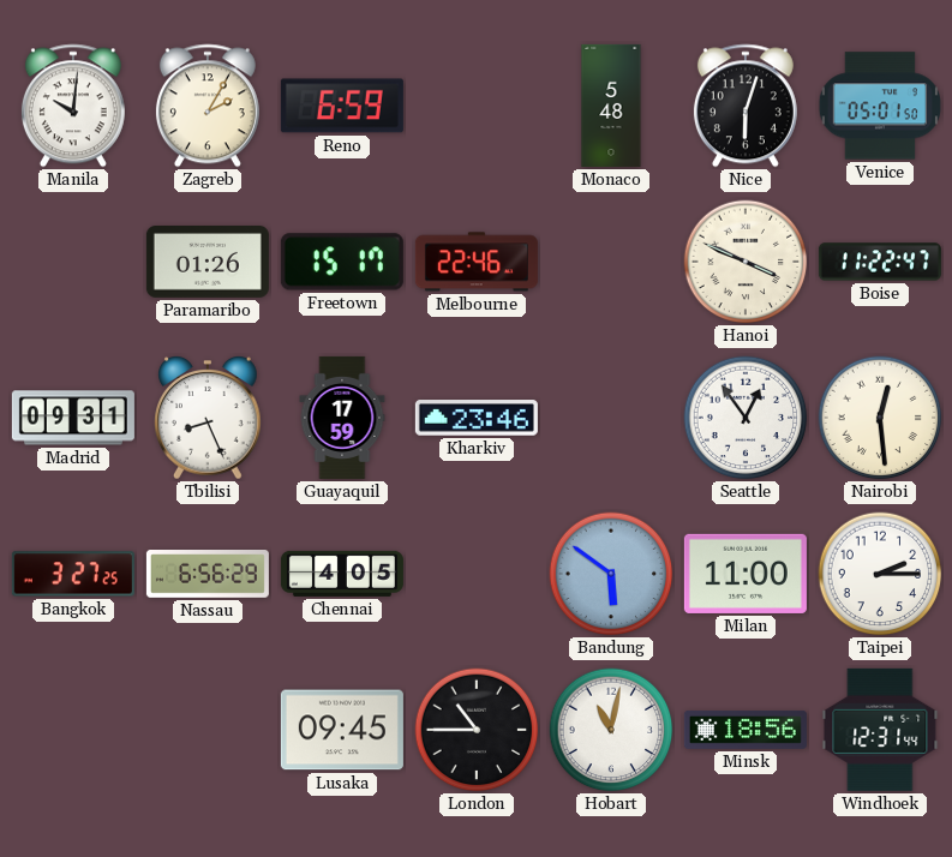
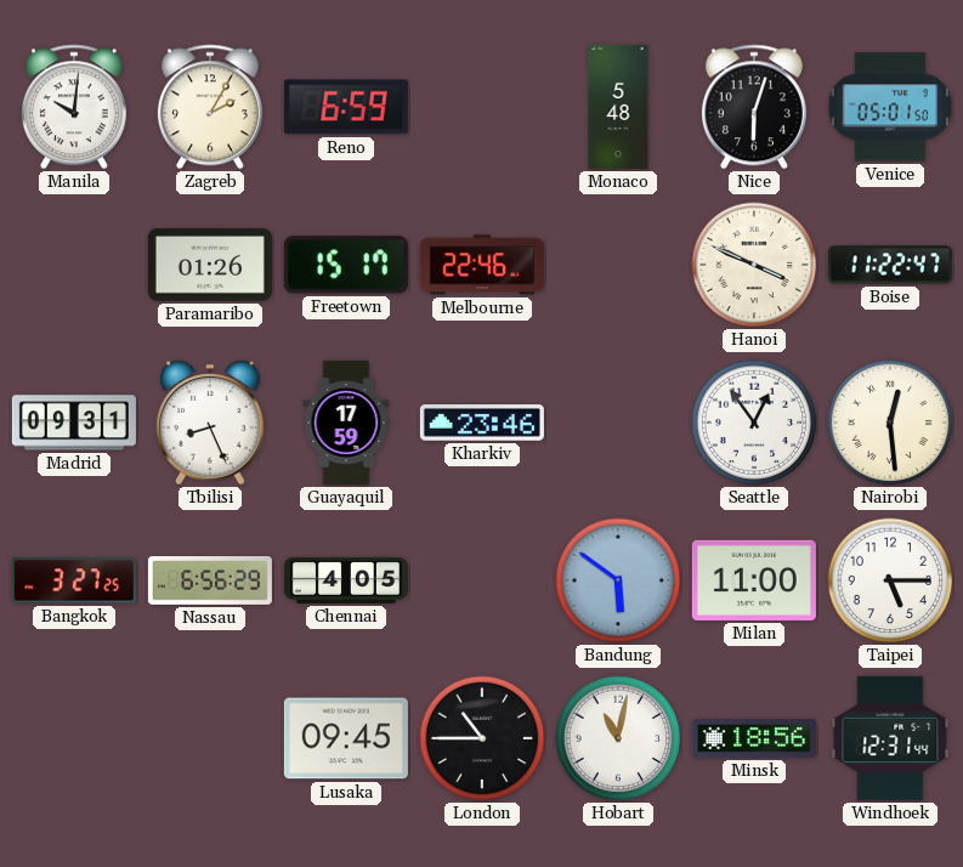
Taipei: 2:15 -> 5:15
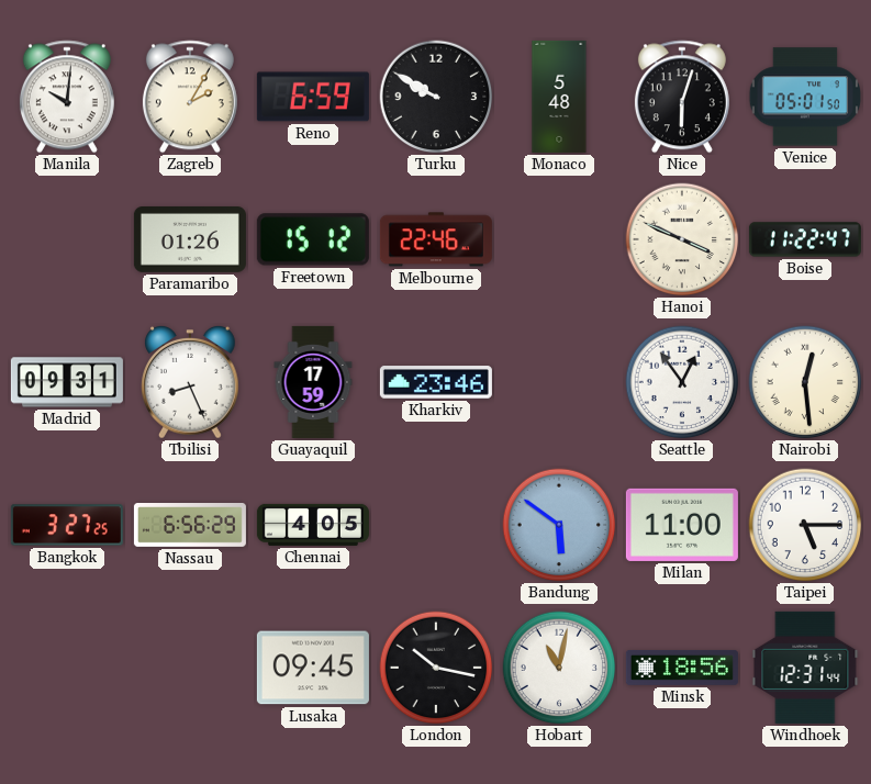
Turku: none -> 9:50
Freetown: 15:17 -> 15:12
London: 10:45 -> 10:17
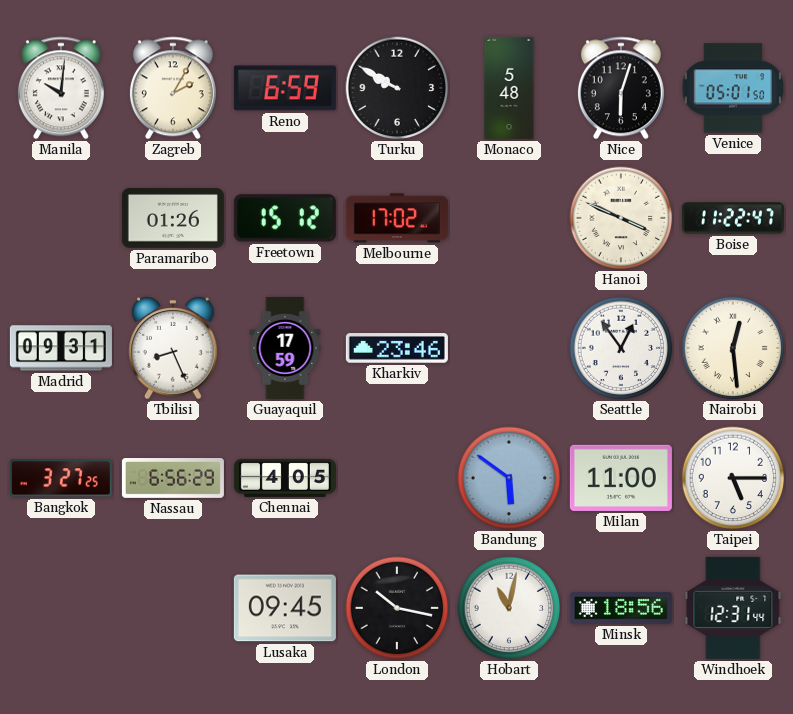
Melbourne: 22:46 -> 17:02
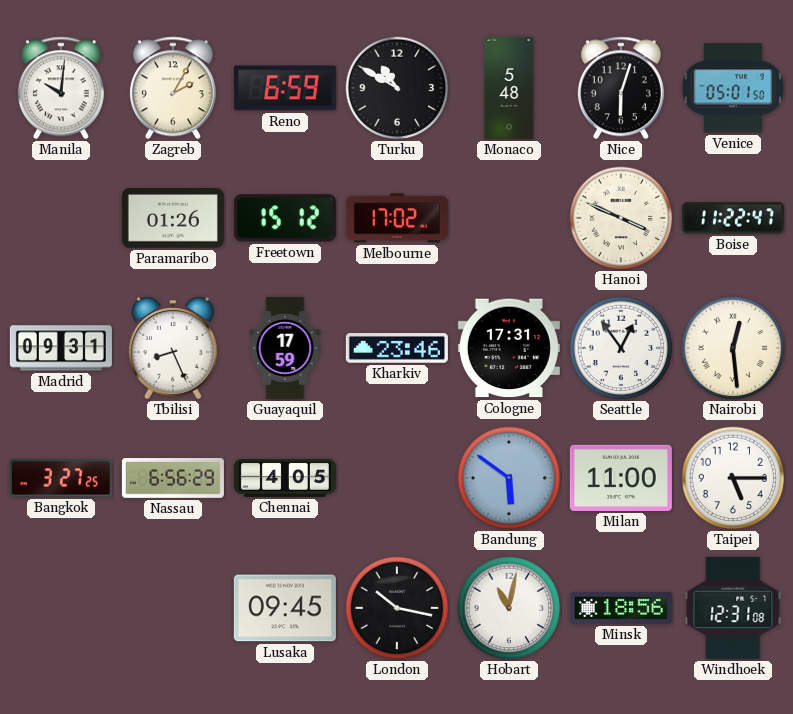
Turku: 9:50 -> 10:50
Cologne: none -> 17:31
Windhoek: 12:31:44 -> 12:31:08
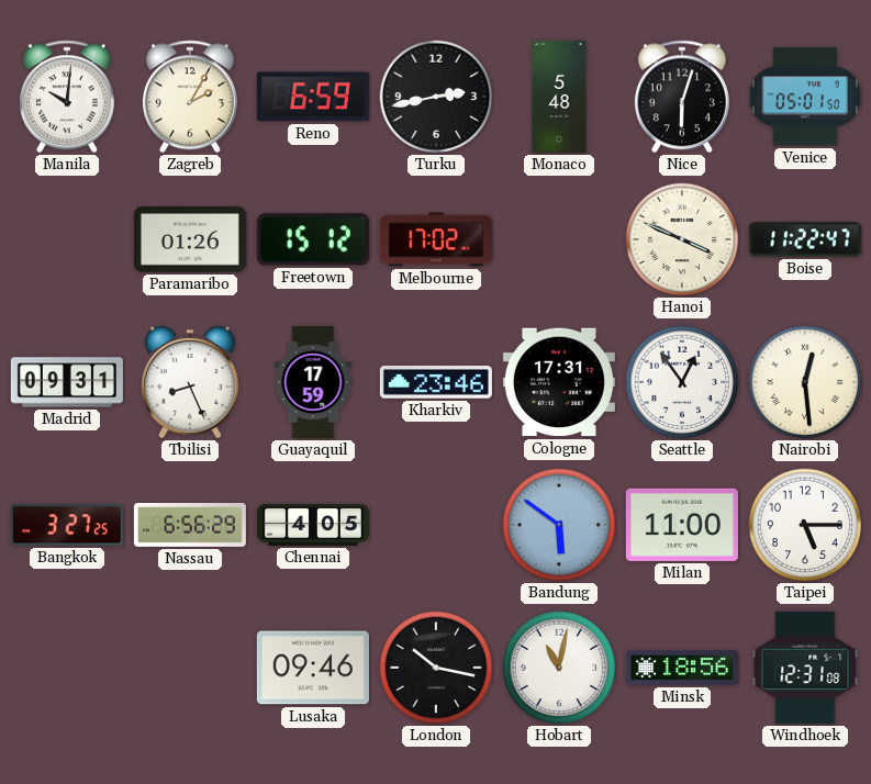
Turku: 10:50 -> 2:43
Lusaka: 09:45 -> 09:46
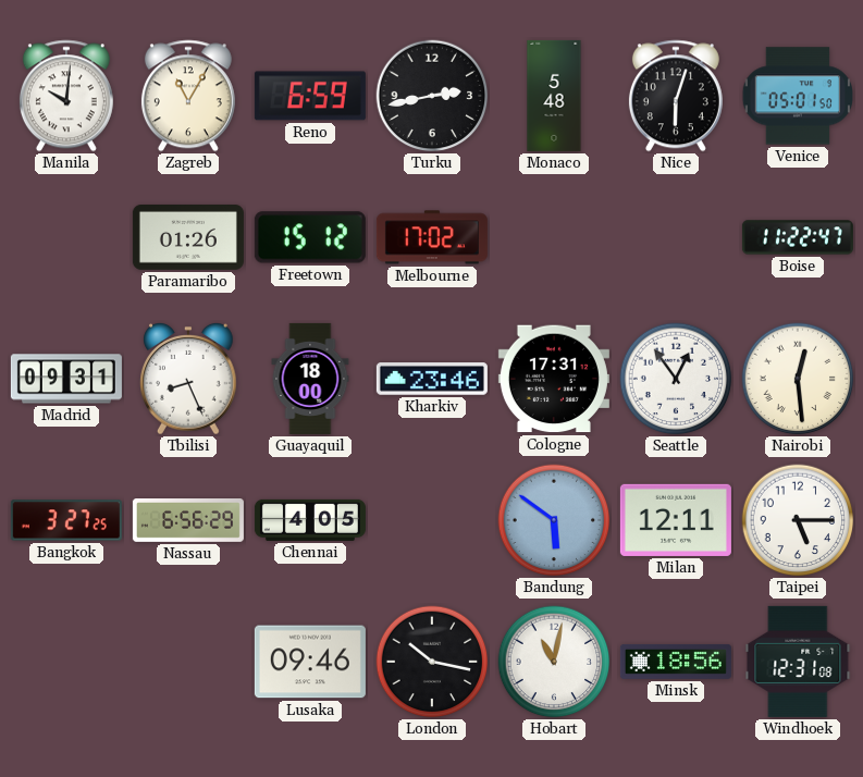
Zagreb: 2:05 -> 11:05
Hanoi: 3:49 -> none
Guayaquil: 17:59 -> 18:00
Milan: 11:00 -> 12:11
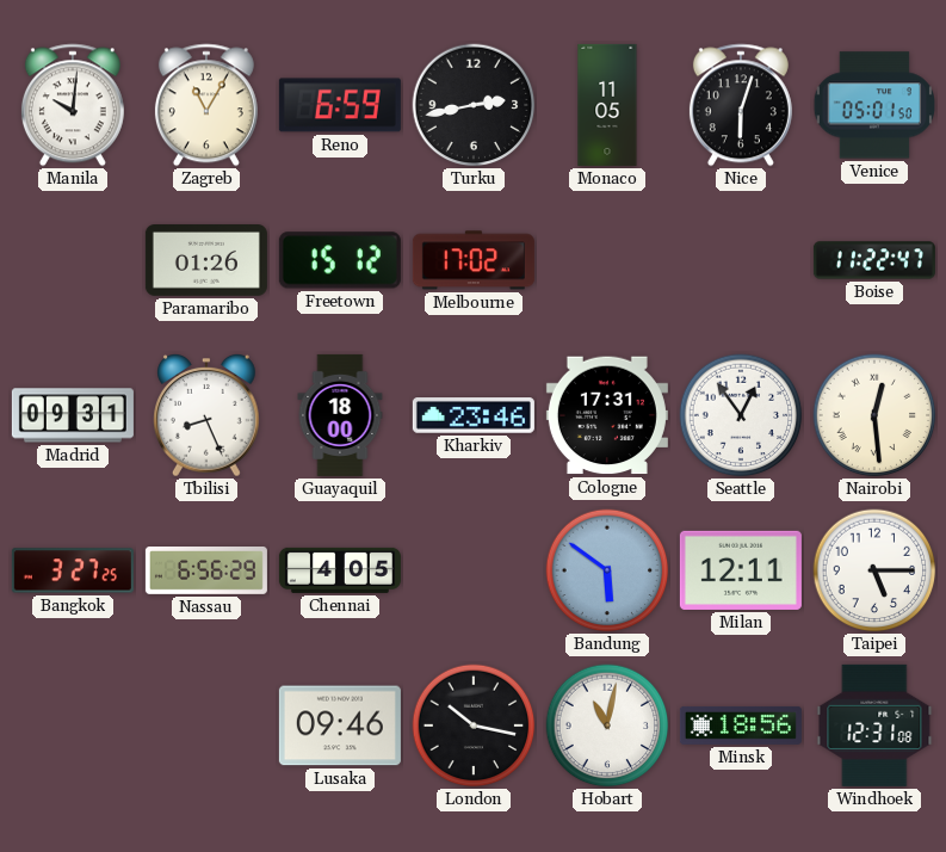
Monaco: 5:48 -> 11:05
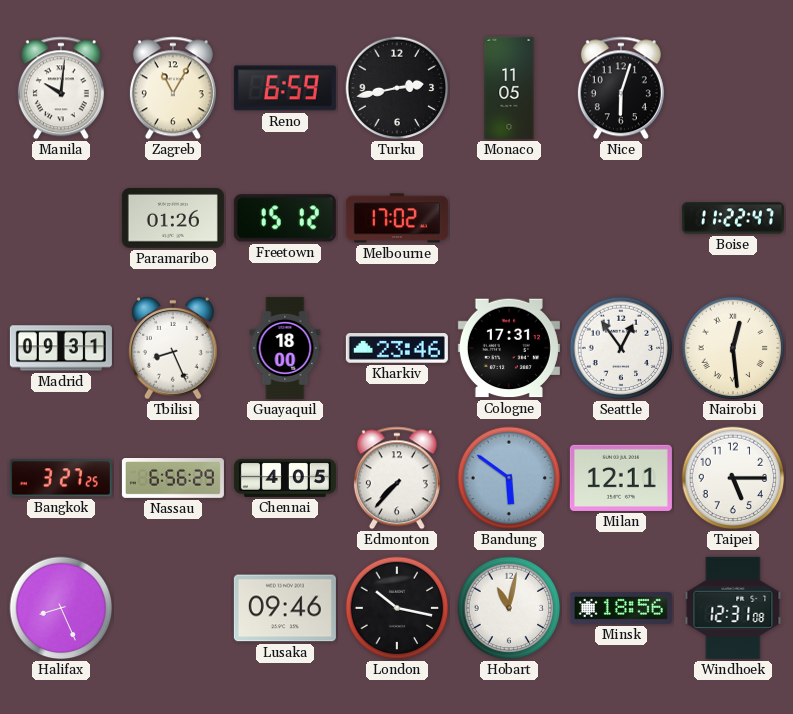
Venice: 05:01 -> none
Edmonton: none -> 7:37
Halifax: none -> 8:26
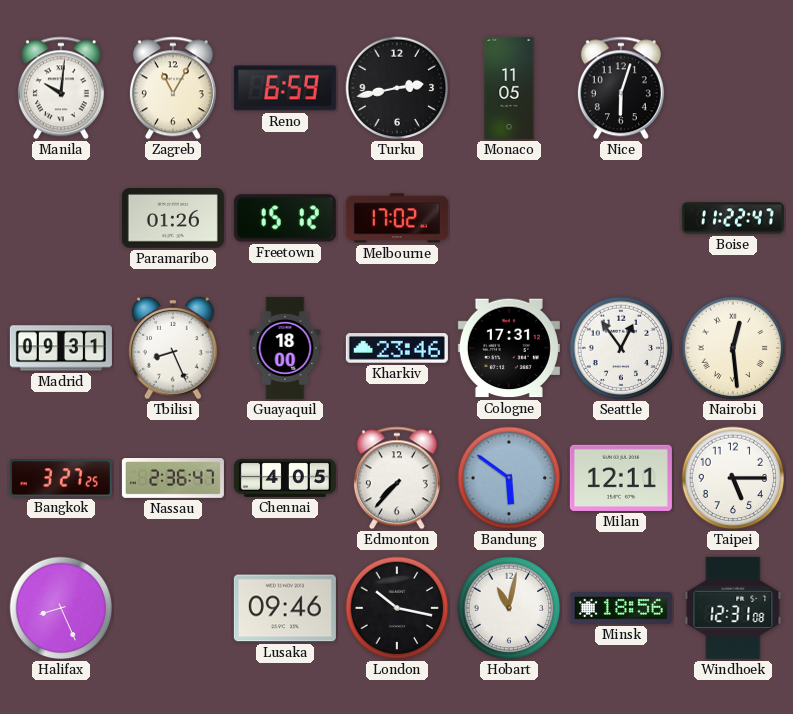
Nassau: 6:56 -> 2:36
